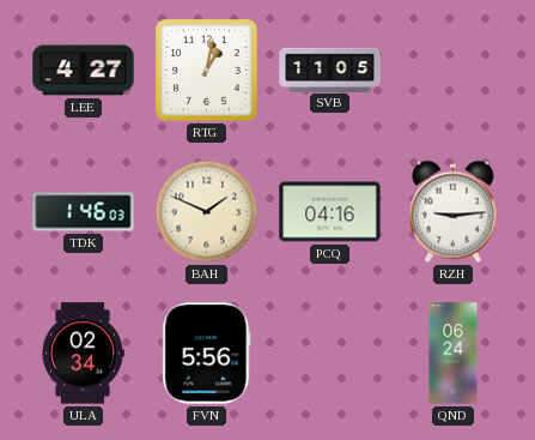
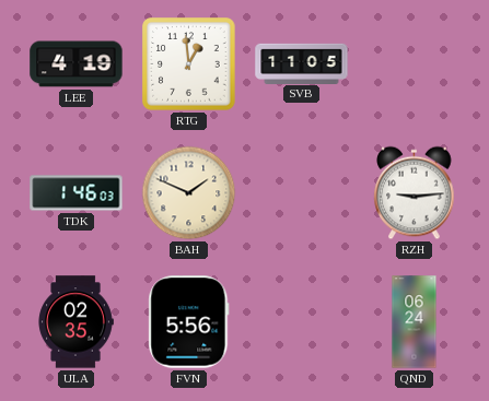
LEE: 4:27 -> 4:19
RTG: 1:02 -> 12:59
PCQ: 04:16 -> none
ULA: 02:34 -> 02:35
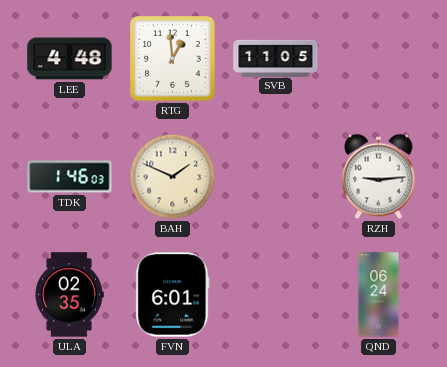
LEE: 4:19 -> 4:48
FVN: 5:56 -> 6:01
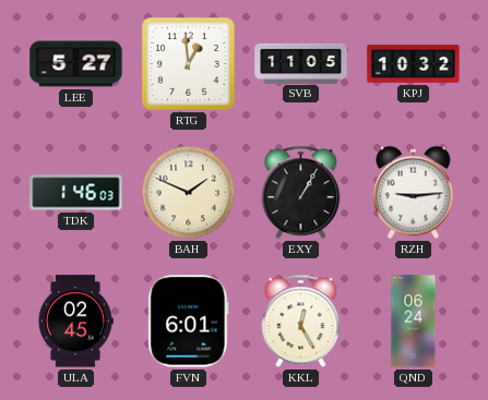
LEE: 4:48 -> 5:27
KPJ: none -> 10:32
EXY: none -> 1:05
ULA: 02:35 -> 02:45
KKL: none -> 12:25
